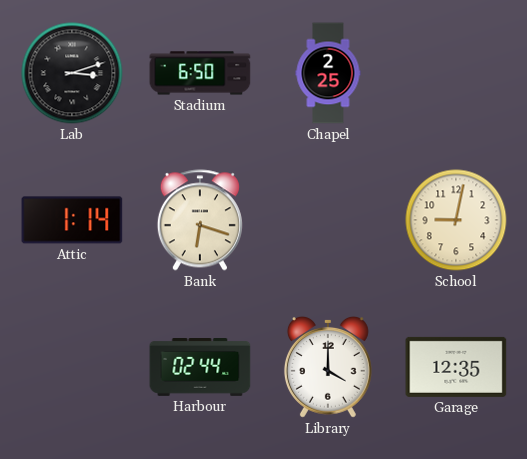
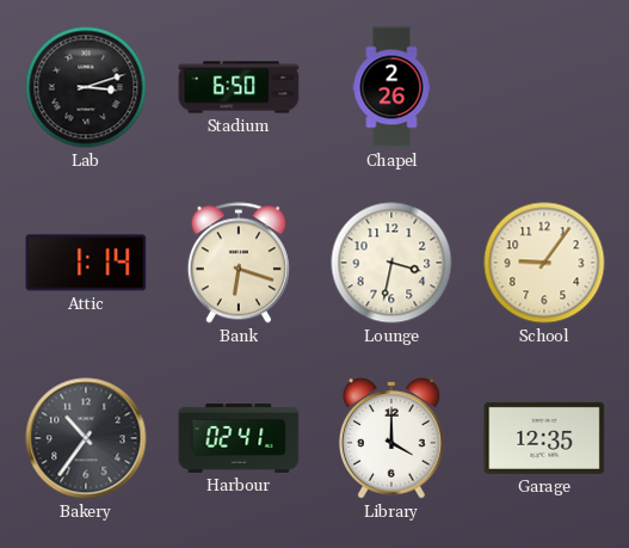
Chapel: 2:25 -> 2:26
Lounge: none -> 3:32
School: 9:02 -> 9:06
Bakery: none -> 10:36
Harbour: 02:44 -> 02:41
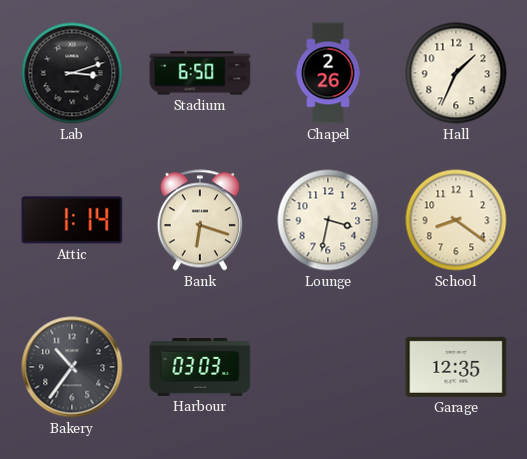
Hall: none -> 1:34
School: 9:06 -> 8:21
Harbour: 02:41 -> 03:03
Library: 4:00 -> none
